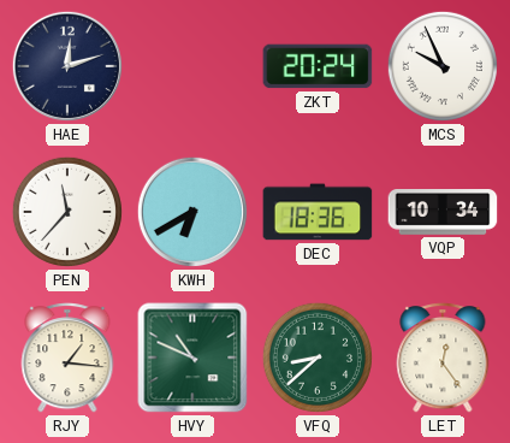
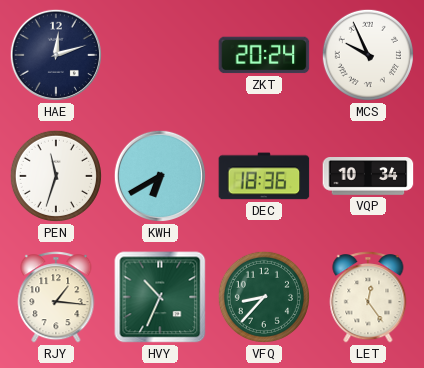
PEN: 11:37 -> 11:33
HVY: 10:49 -> 10:34
VFQ: 8:38 -> 8:37
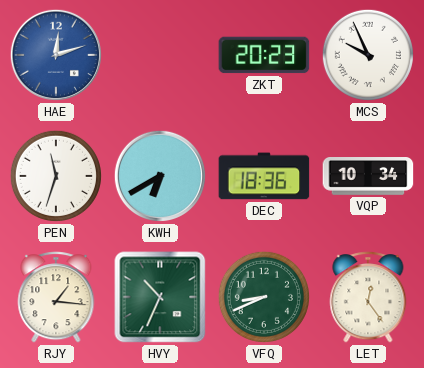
HAE dial: navy -> blue
ZKT: 20:24 -> 20:23
VFQ: 8:37 -> 8:41
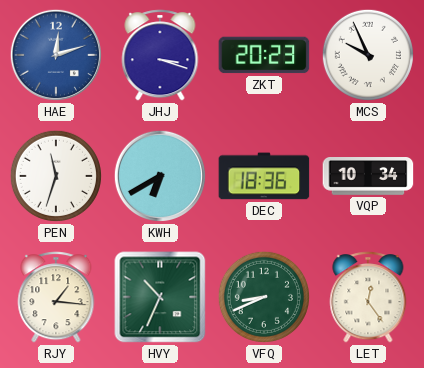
JHJ: none -> 3:18
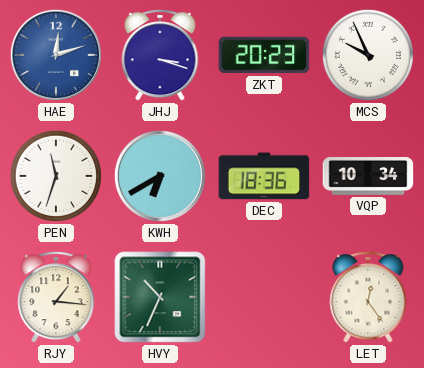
VFQ: 8:41 -> none
